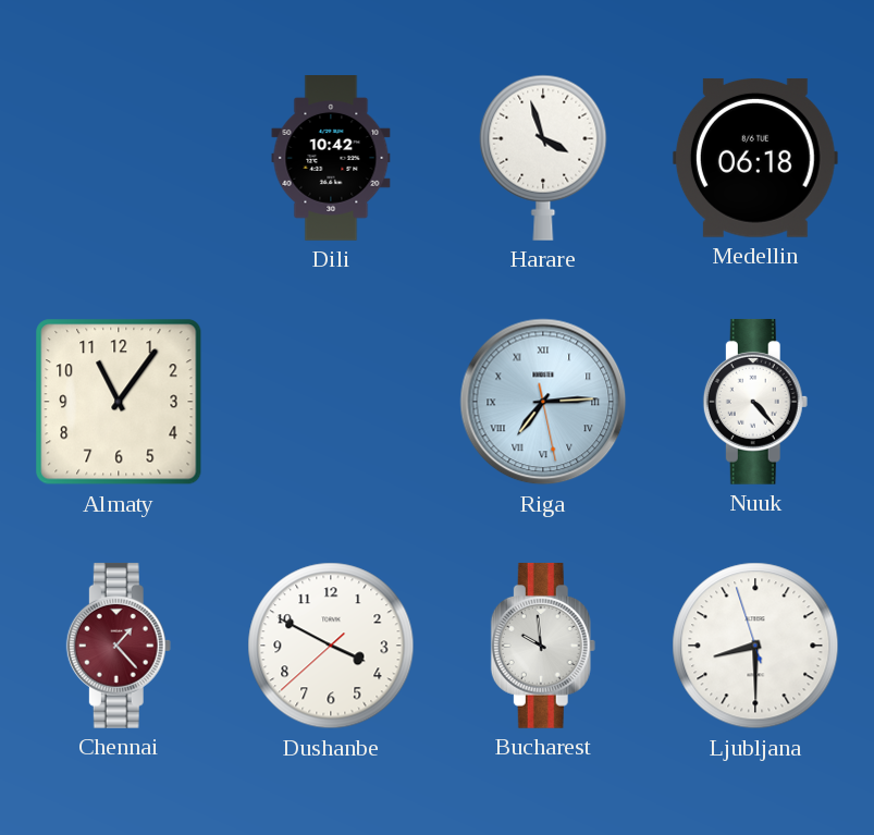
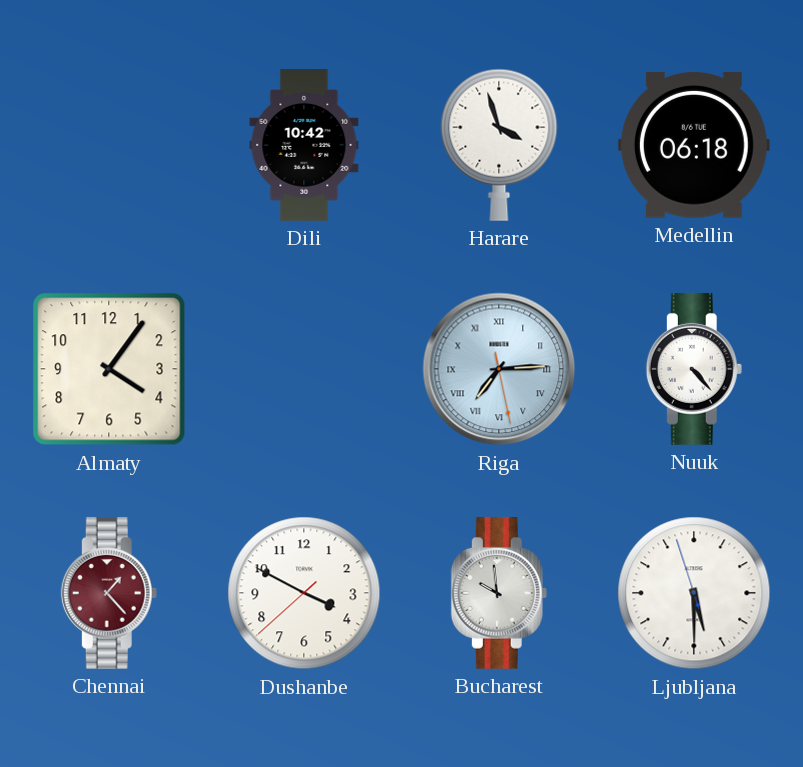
Almaty: 11:06 -> 4:06
Ljubljana: 8:29 -> 5:29
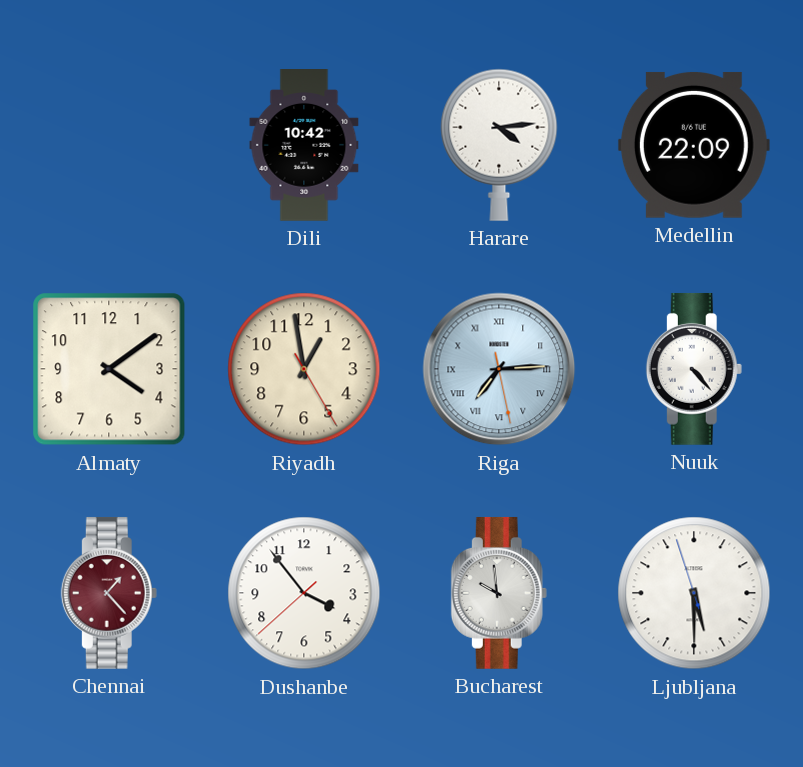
Harare: 3:57 -> 4:14
Medellin: 06:18 -> 22:09
Almaty: 4:06 -> 4:09
Riyadh: none -> 12:58
Dushanbe: 3:49 -> 3:53
